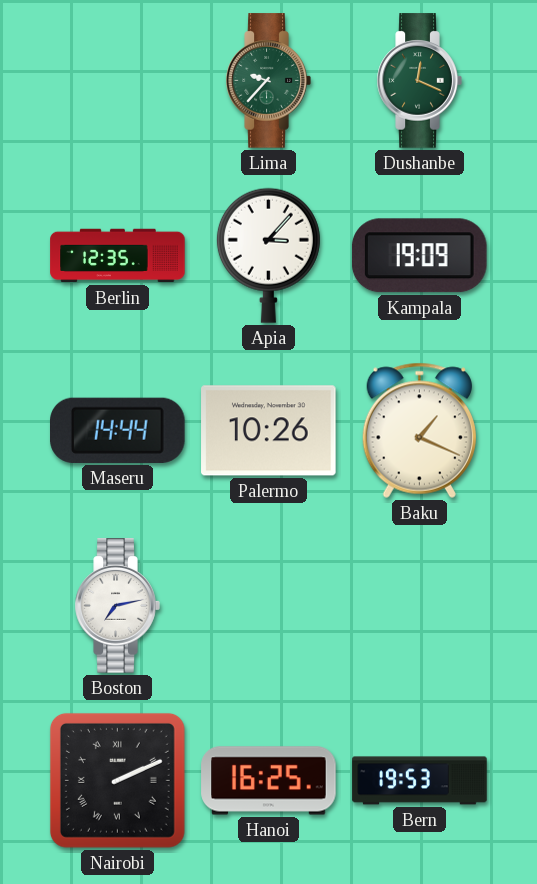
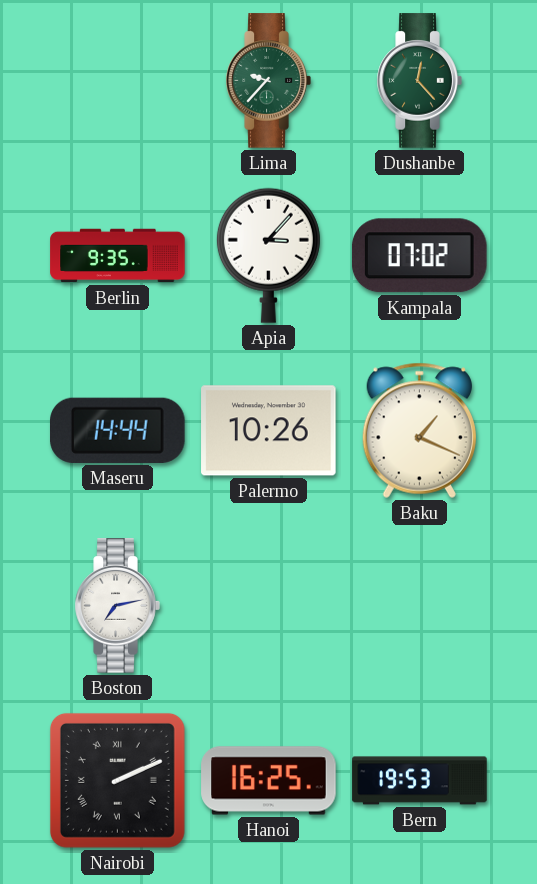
Dushanbe: 12:19 -> 12:23
Berlin: 12:35 -> 9:35
Kampala: 19:09 -> 07:02
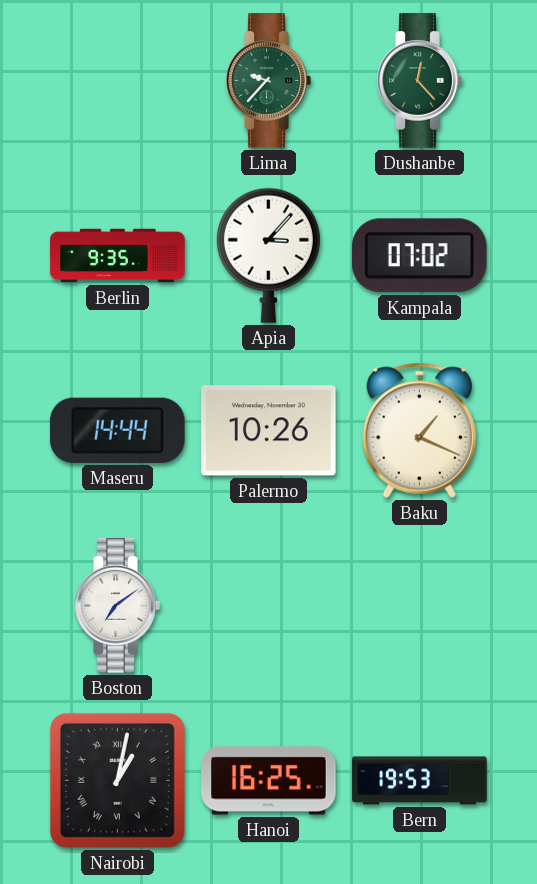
Boston: 7:13 -> 7:09
Nairobi: 2:11 -> 1:02
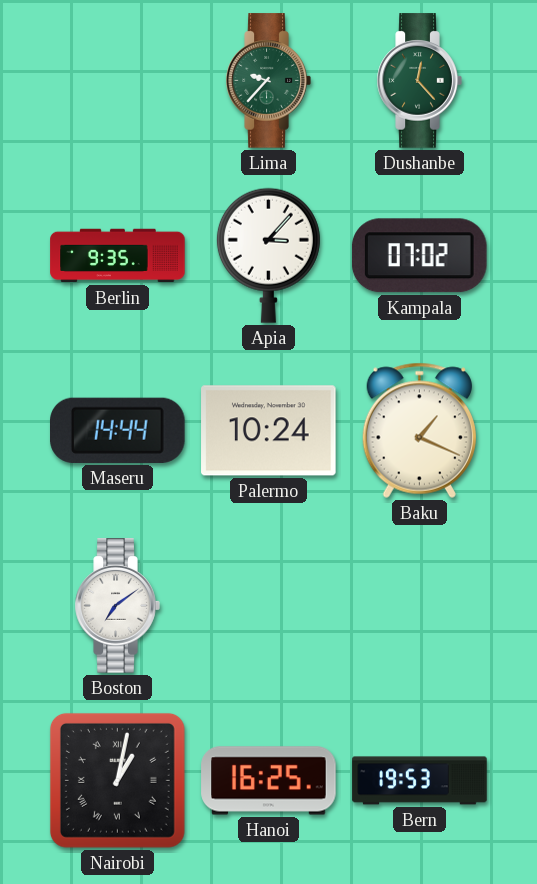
Palermo: 10:26 -> 10:24
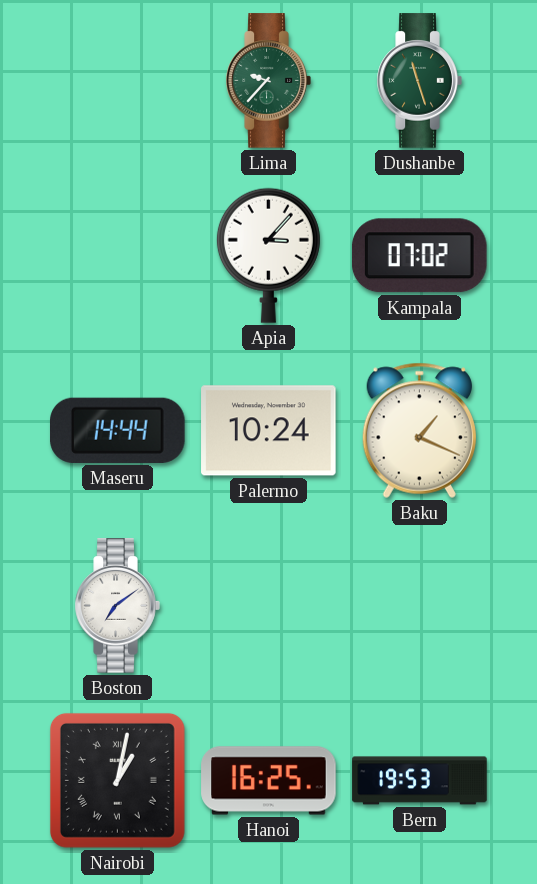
Dushanbe: 12:23 -> 11:27
Berlin: 9:35 -> none
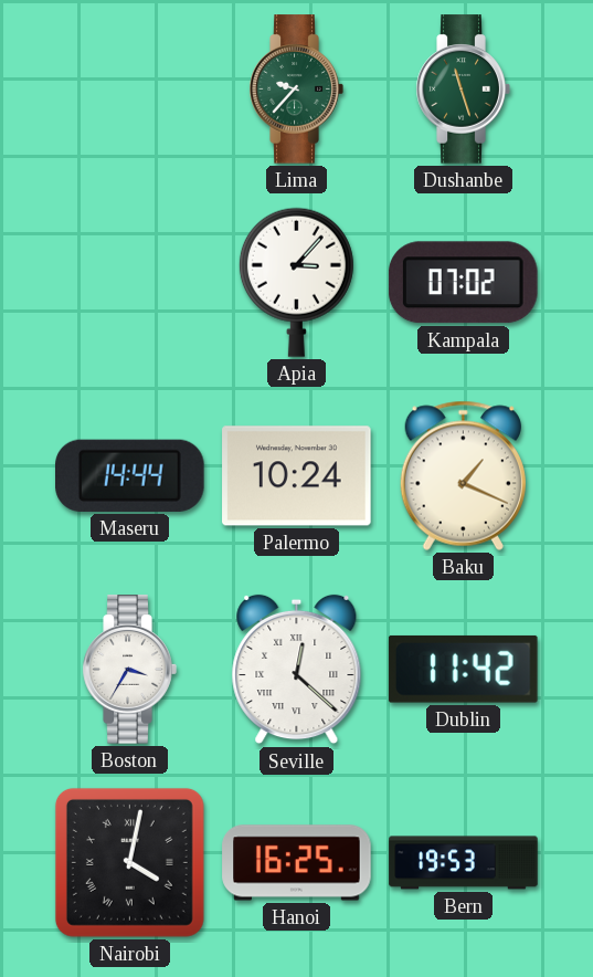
Boston: 7:09 -> 3:35
Seville: none -> 12:22
Dublin: none -> 11:42
Nairobi: 1:02 -> 4:02
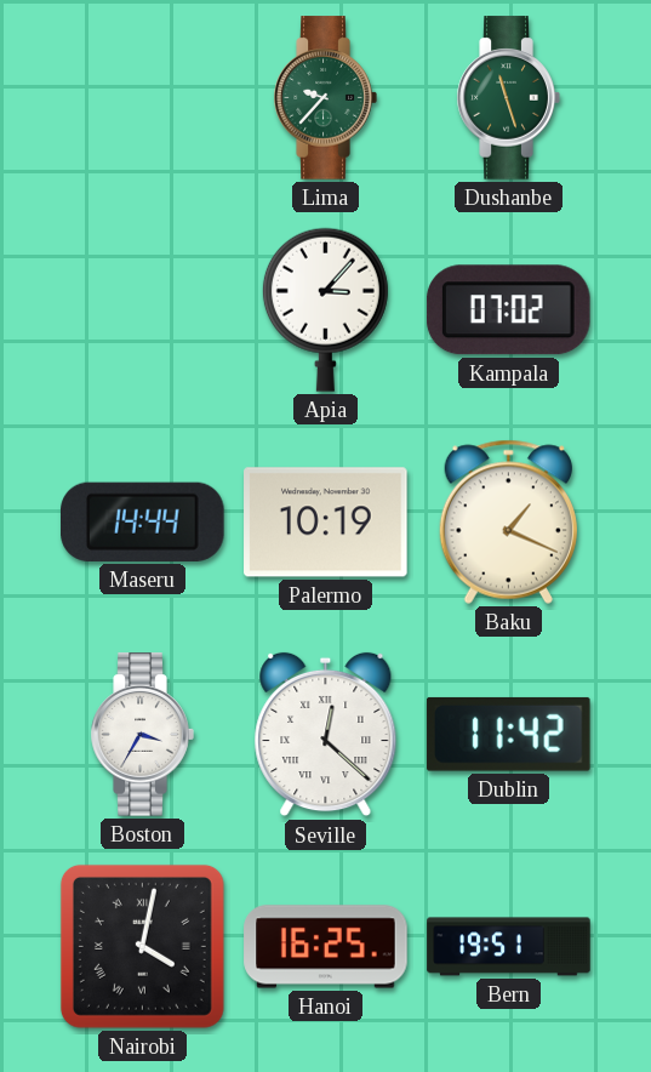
Palermo: 10:24 -> 10:19
Bern: 19:53 -> 19:51
